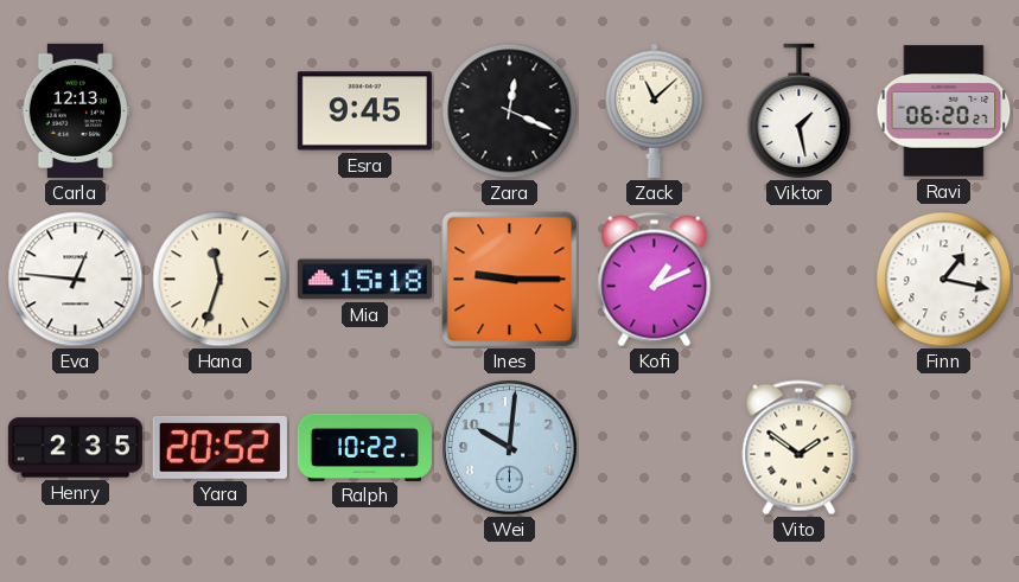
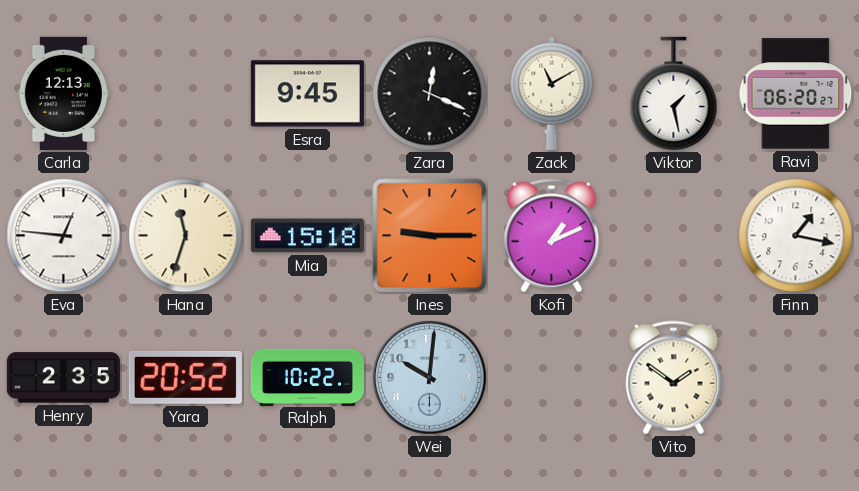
Zack: 11:08 -> 11:10
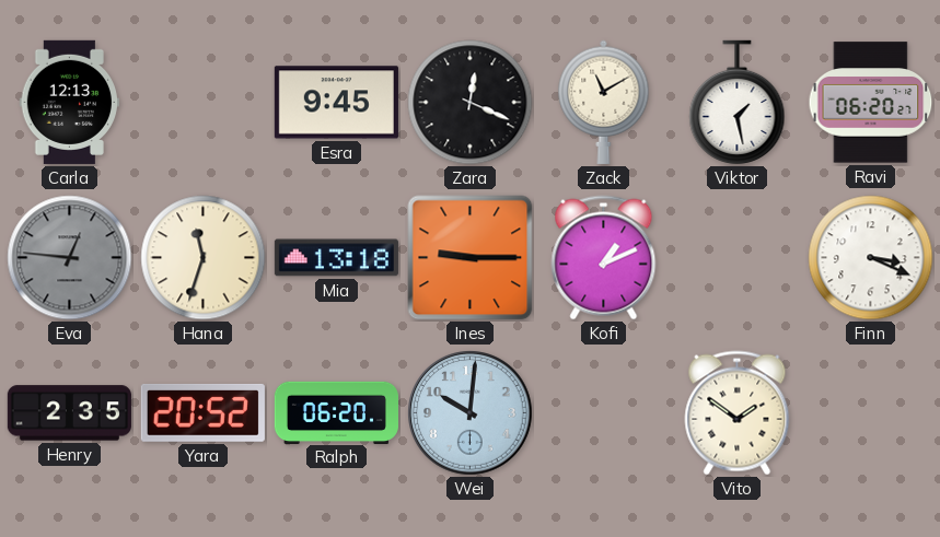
Eva dial: white -> grey
Mia: 15:18 -> 13:18
Finn: 1:17 -> 3:19
Ralph: 10:22 -> 06:20
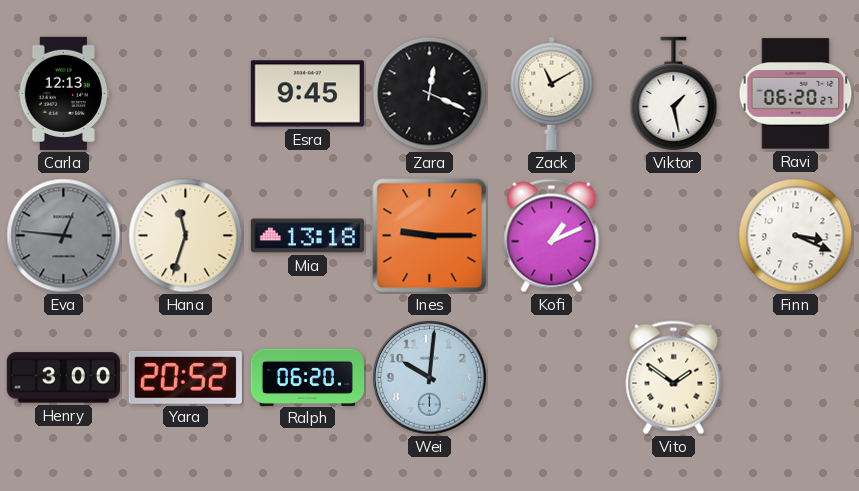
Henry: 2:35 -> 3:00
